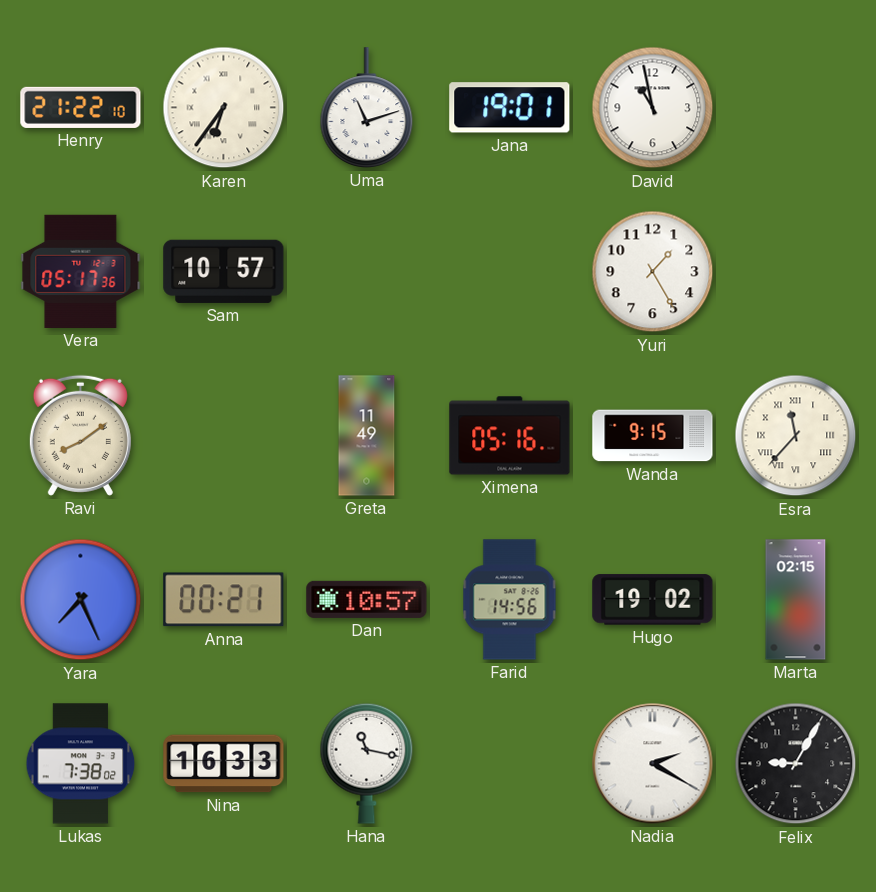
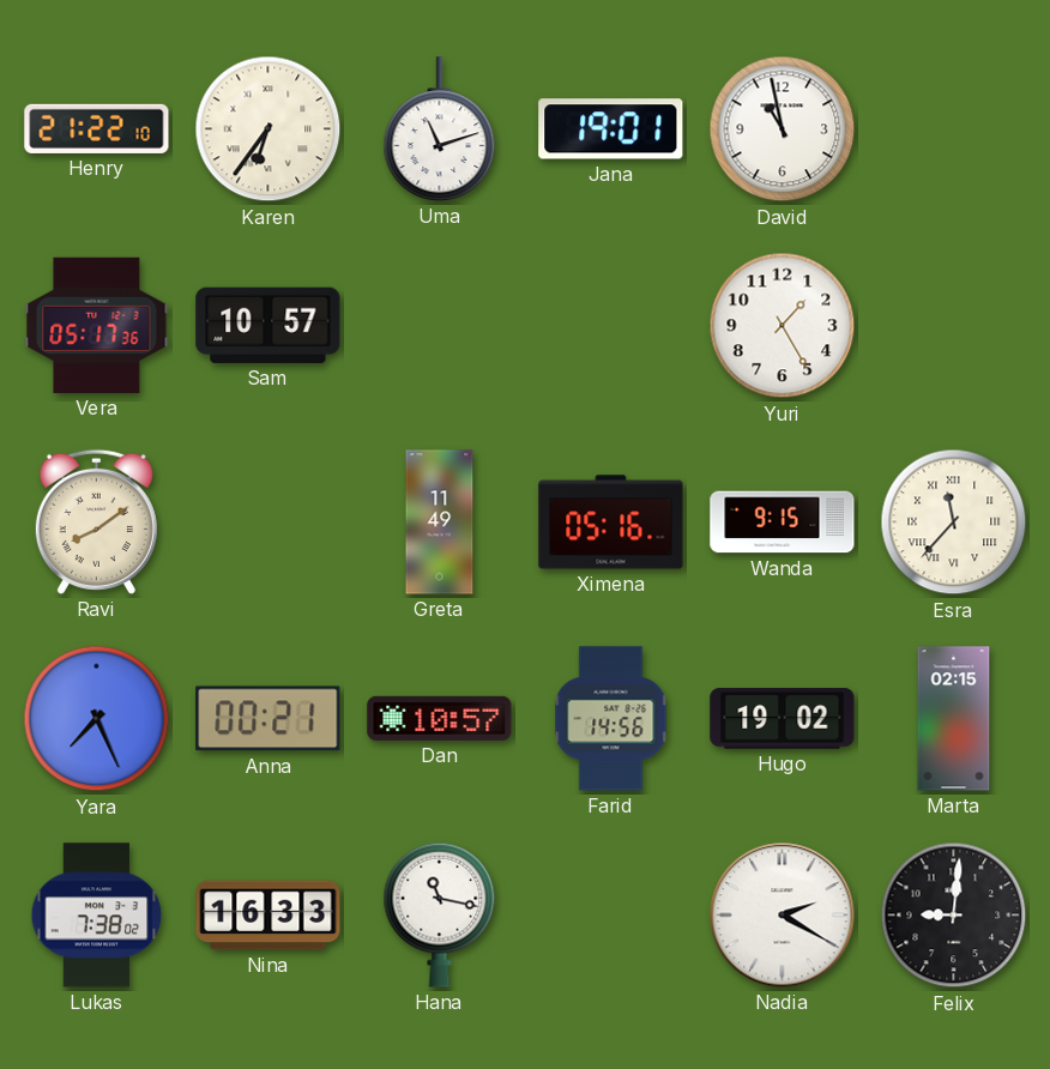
Felix: 9:05 -> 9:01
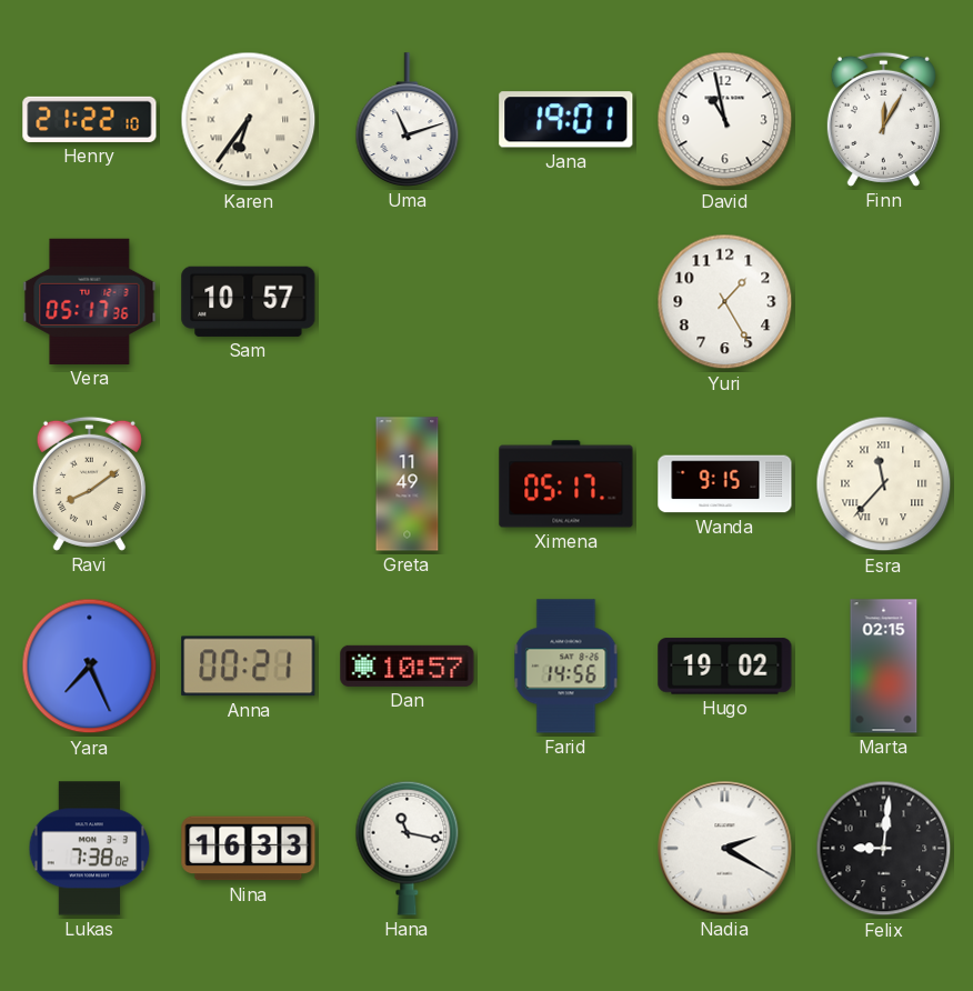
Finn: none -> 12:05
Ximena: 05:16 -> 05:17
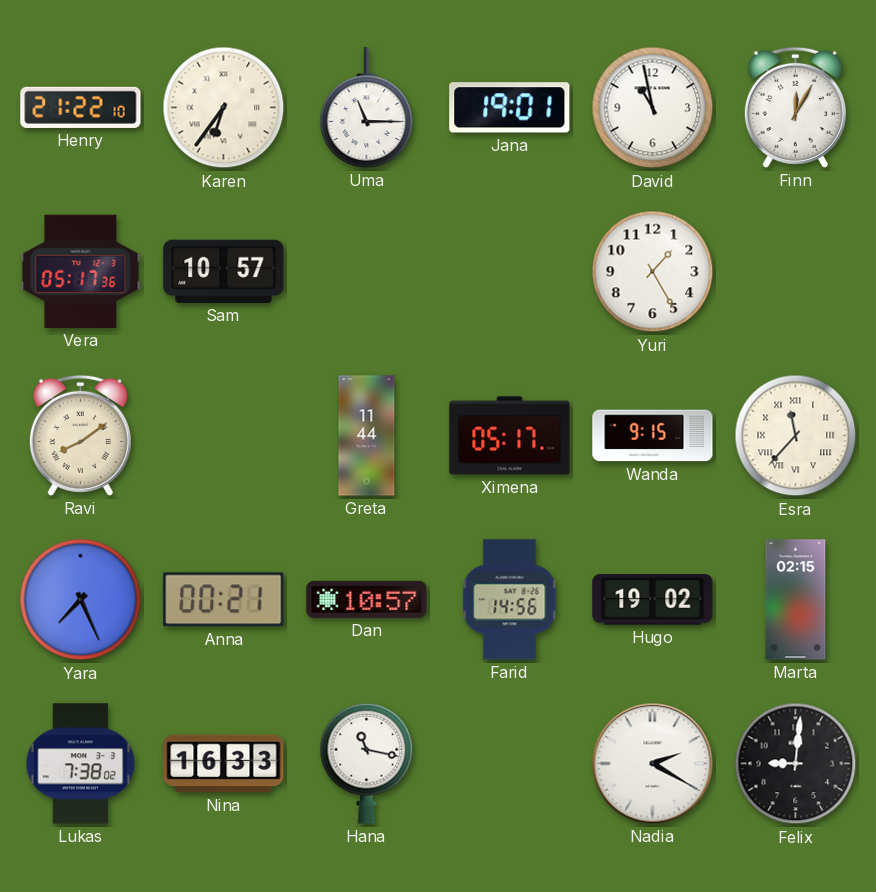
Uma: 11:12 -> 11:15
Greta: 11:49 -> 11:44
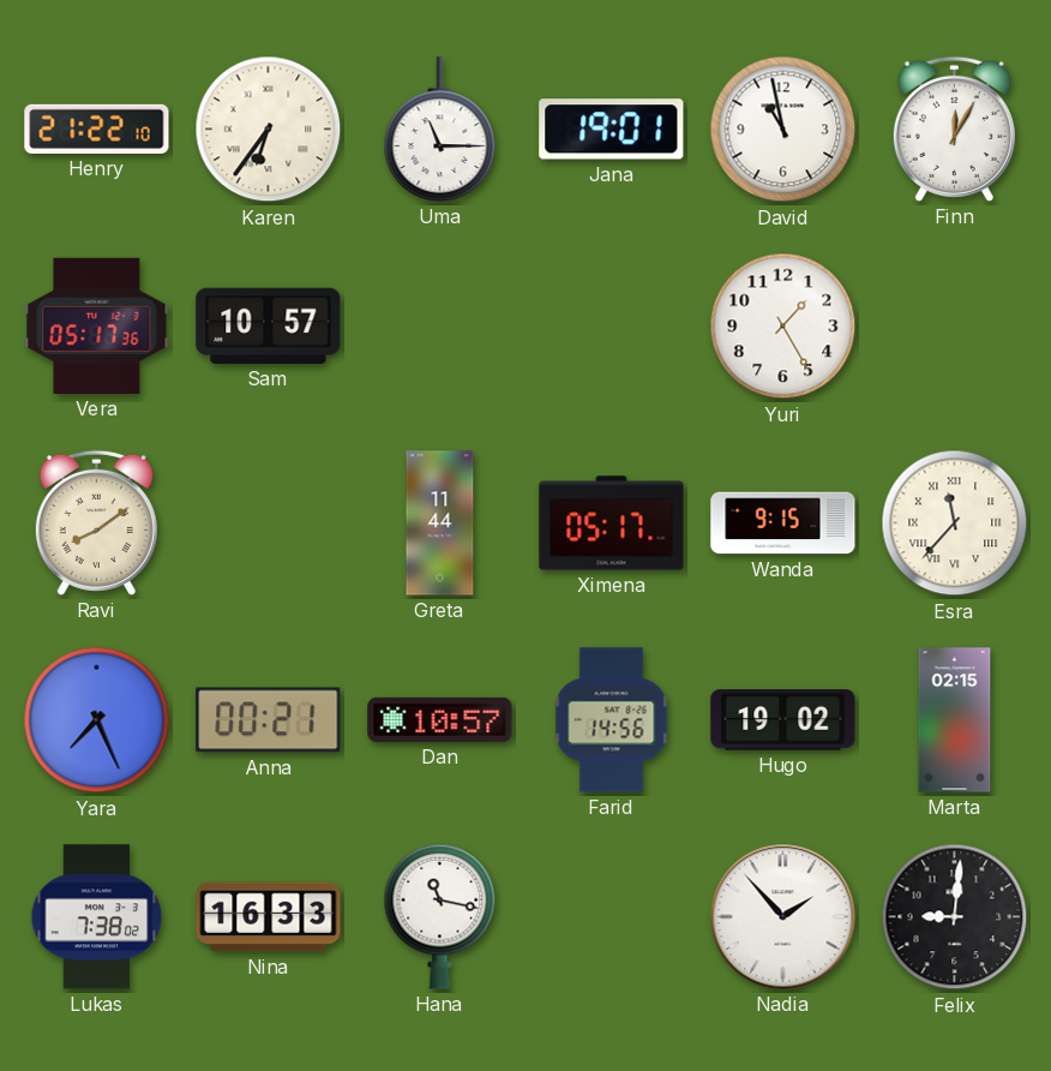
Nadia: 2:20 -> 1:53
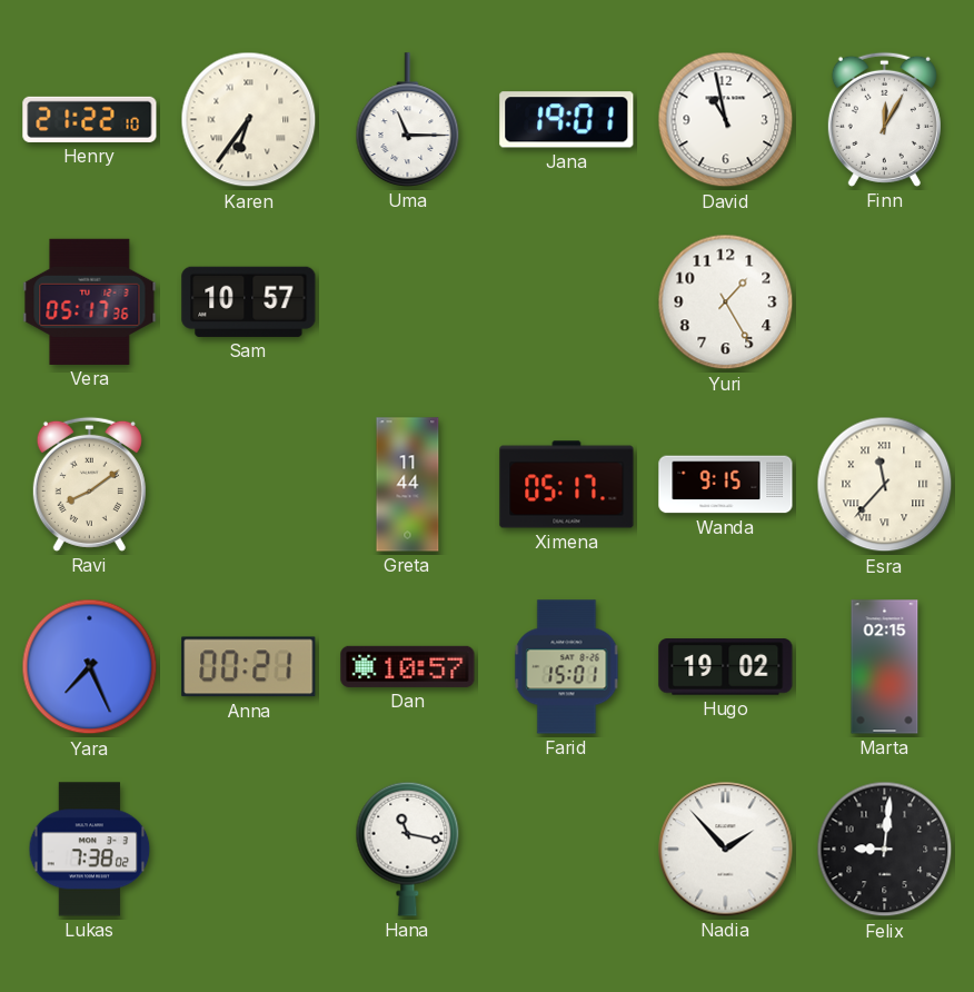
Farid: 14:56 -> 15:01
Nina: 16:33 -> none
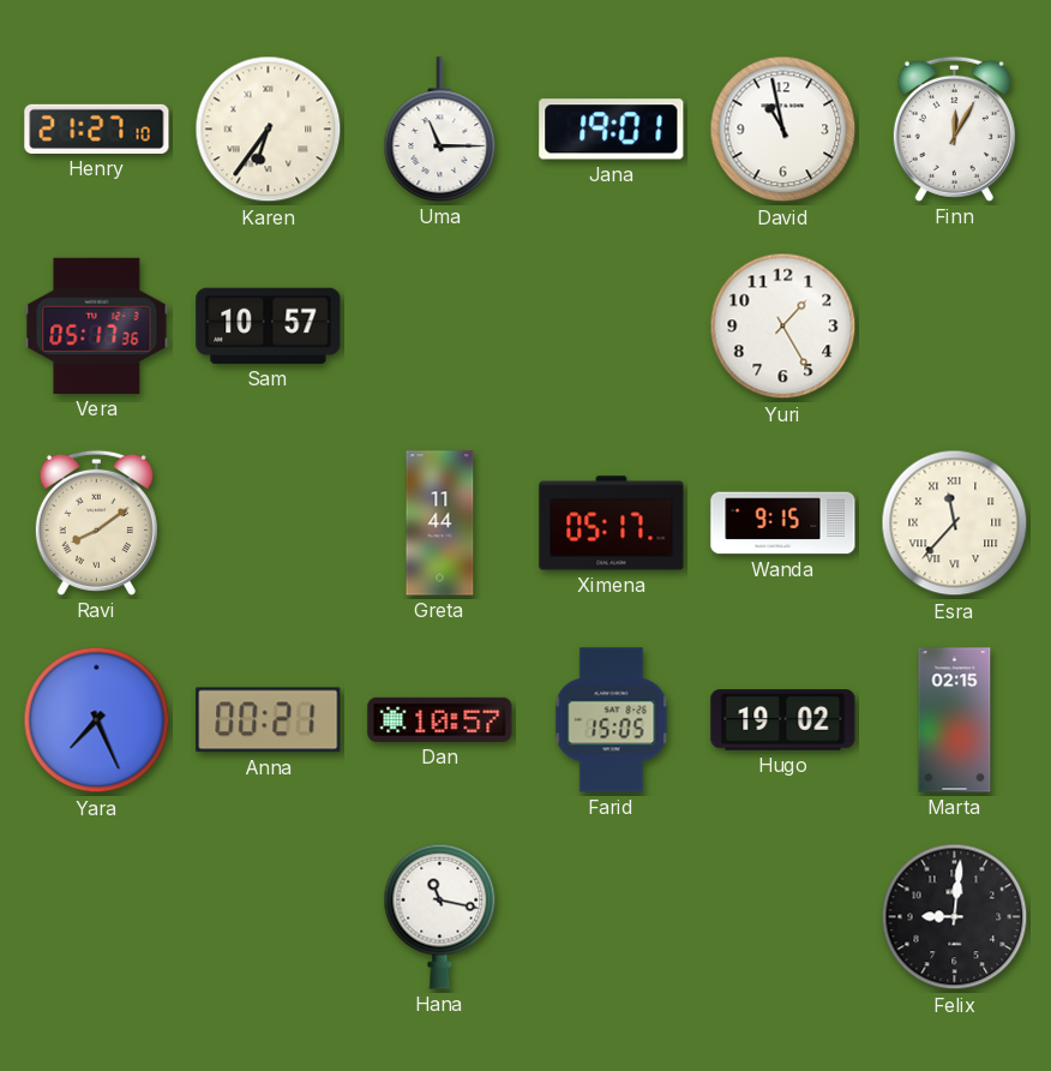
Henry: 21:22 -> 21:27
Farid: 15:01 -> 15:05
Lukas: 7:38 -> none
Nadia: 1:53 -> none
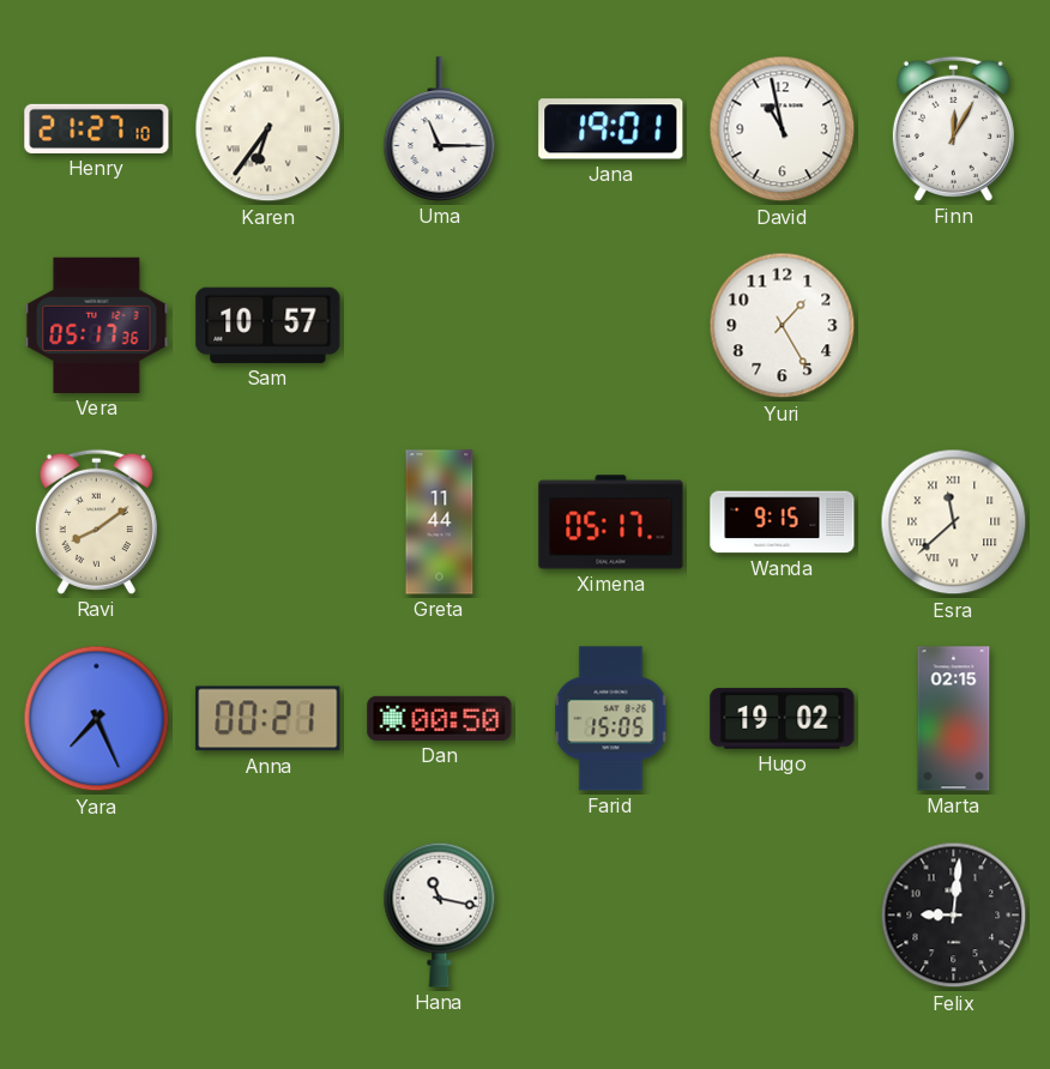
Esra: 11:37 -> 11:38
Dan: 10:57 -> 00:50
